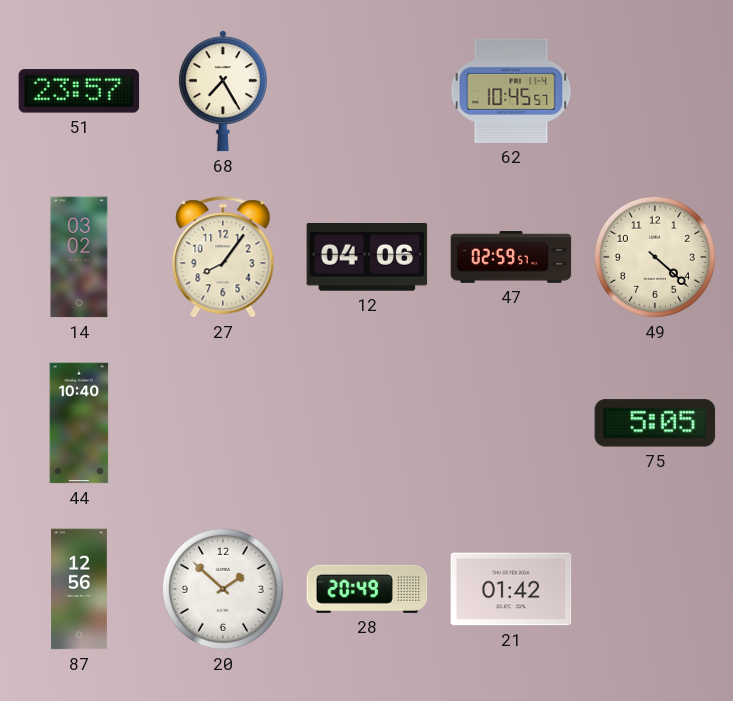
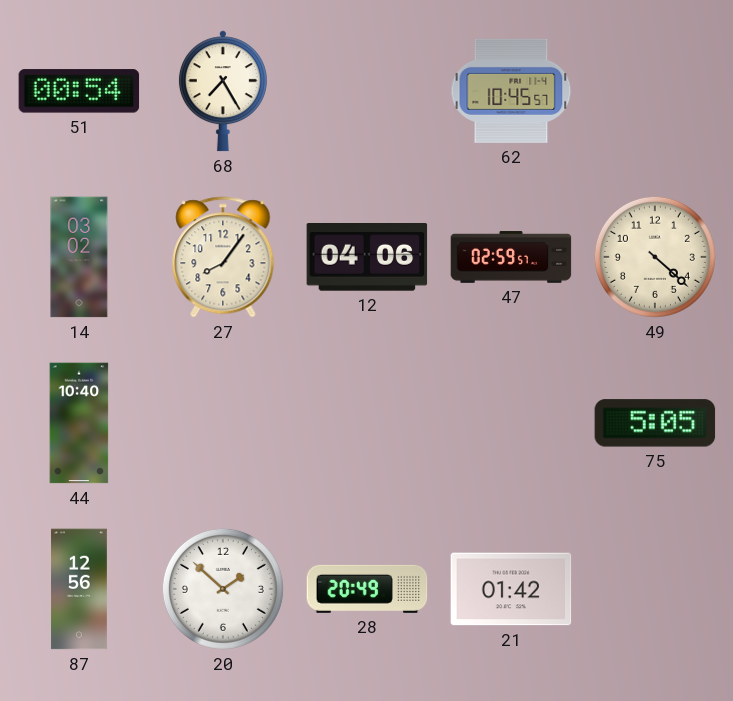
51: 23:57 -> 00:54
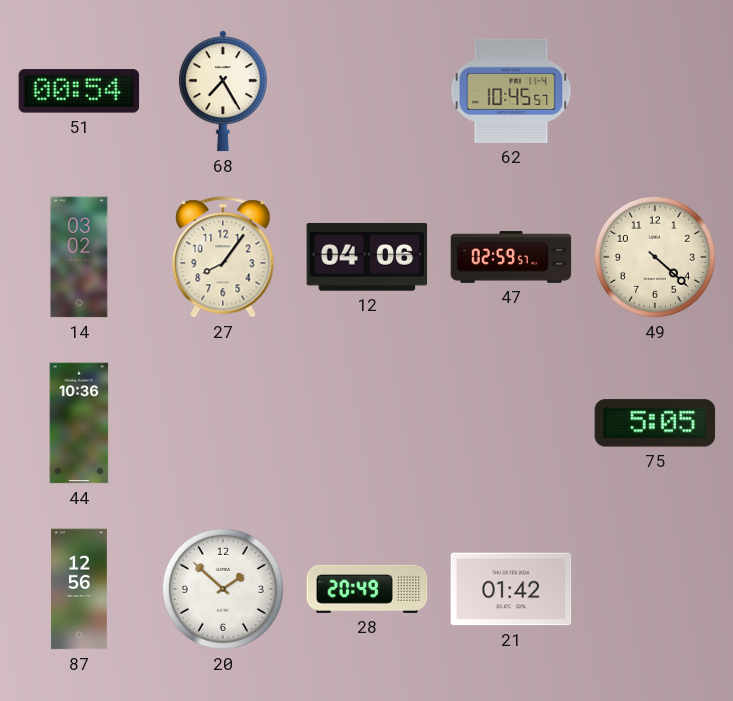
44: 10:40 -> 10:36
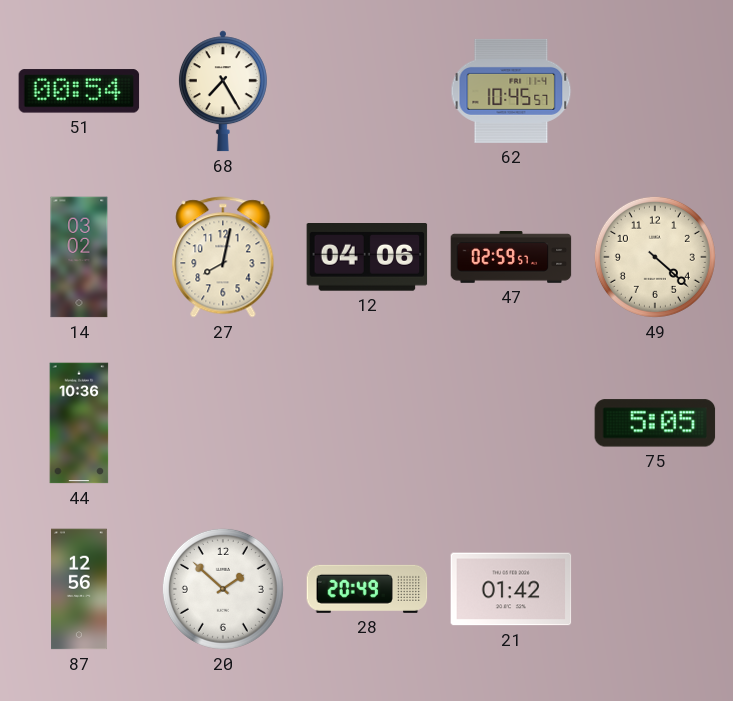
27: 8:06 -> 8:02
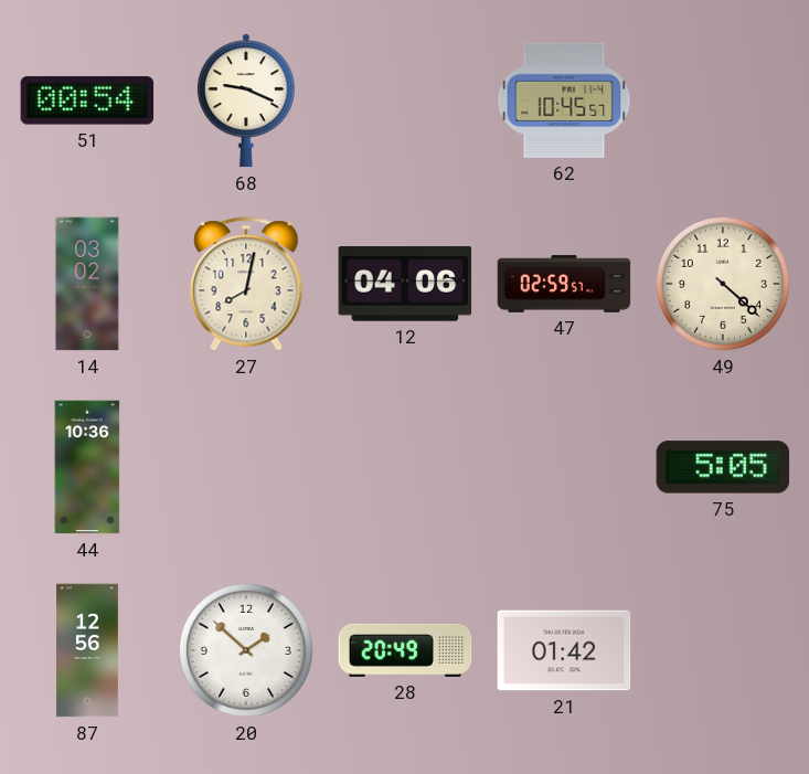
68: 7:25 -> 9:19
